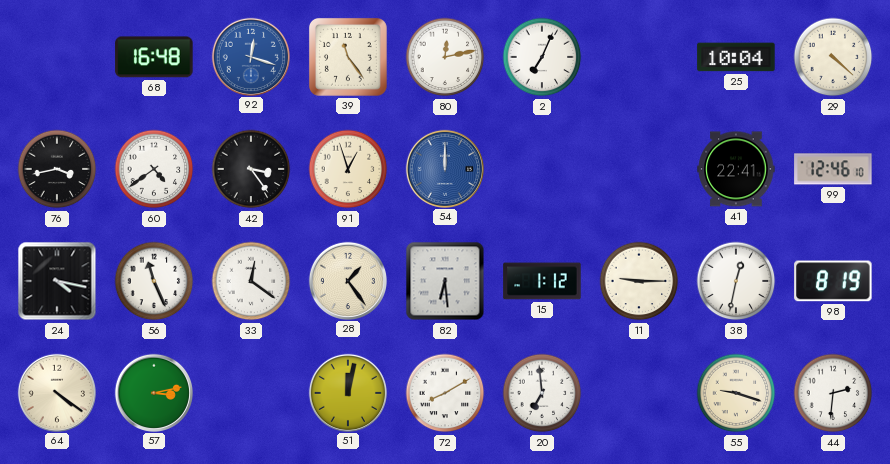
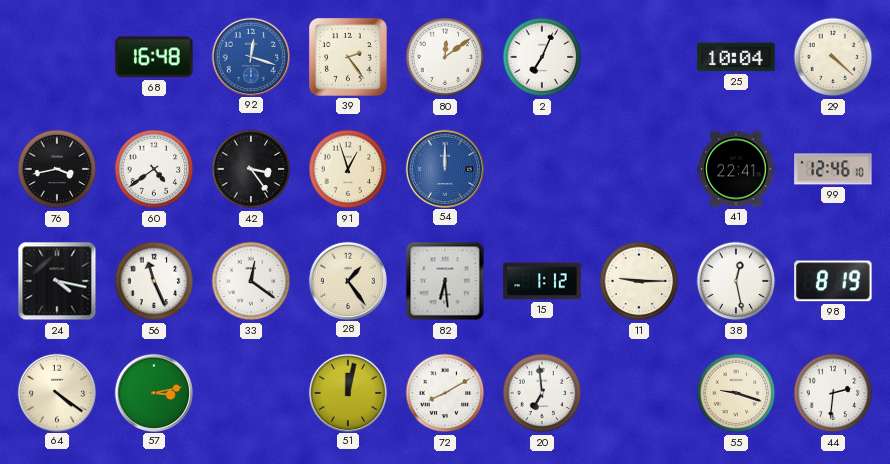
39: 11:24 -> 2:24
80: 12:13 -> 12:09
38: 12:32 -> 12:28
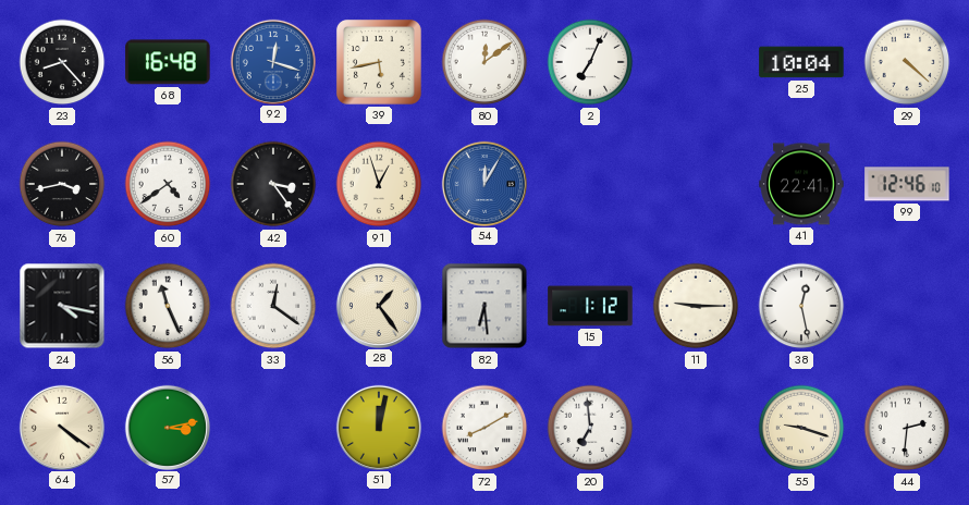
23: none -> 8:23
39: 2:24 -> 5:43
54: 12:00 -> 12:05
98: 8:19 -> none
